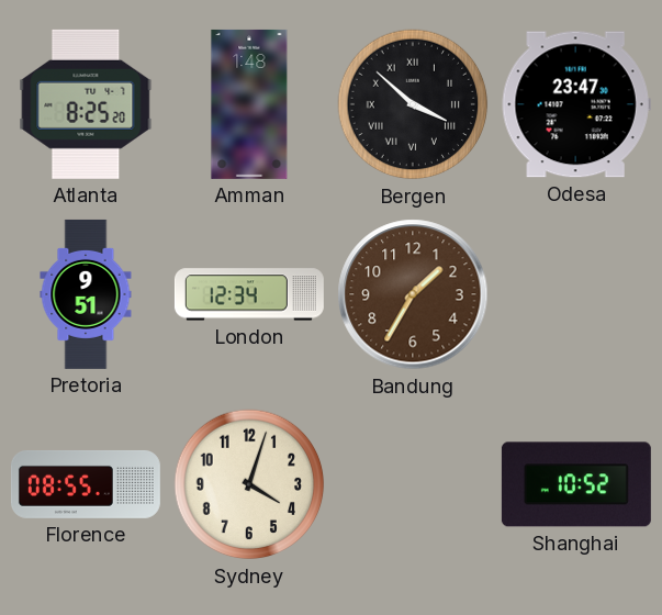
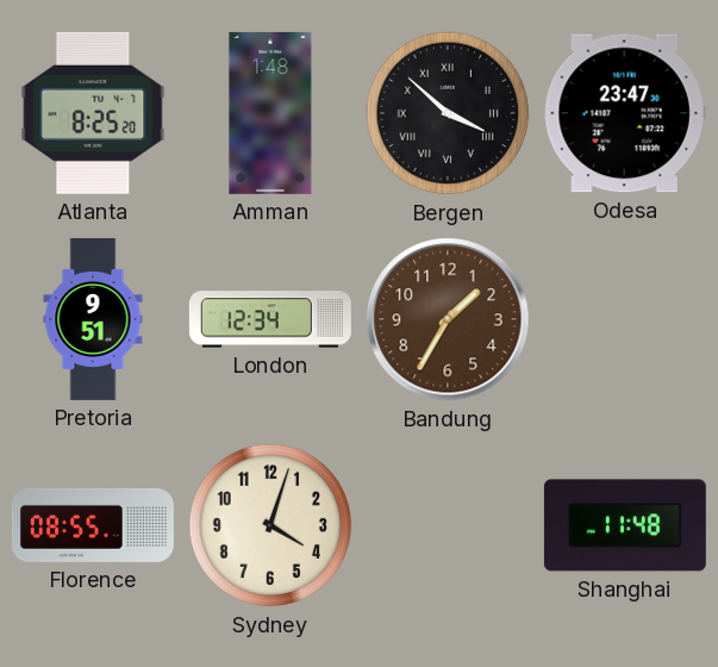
Shanghai: 10:52 -> 11:48
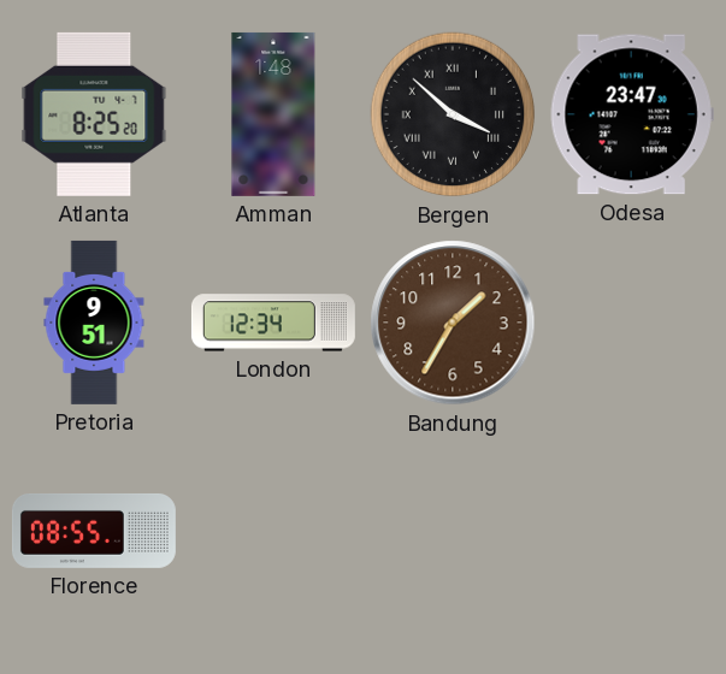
Sydney: 4:03 -> none
Shanghai: 11:48 -> none
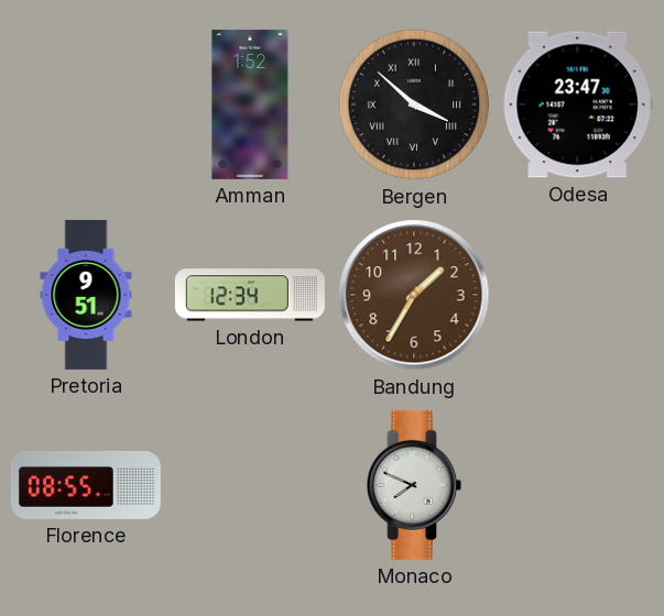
Atlanta: 8:25 -> none
Amman: 1:48 -> 1:52
Monaco: none -> 7:49
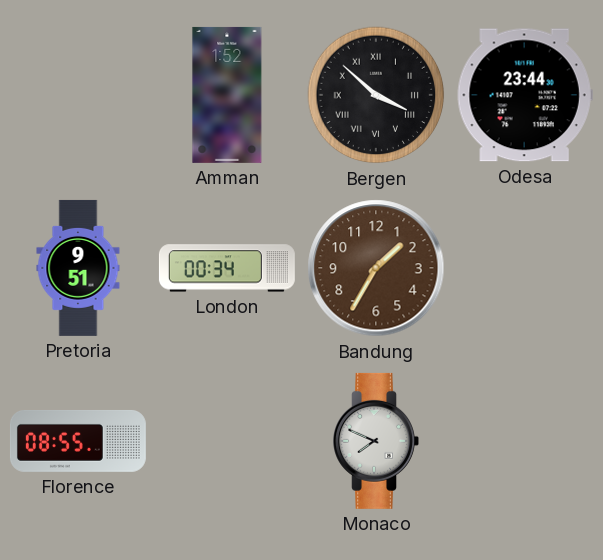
Odesa: 23:47 -> 23:44
London: 12:34 -> 00:34
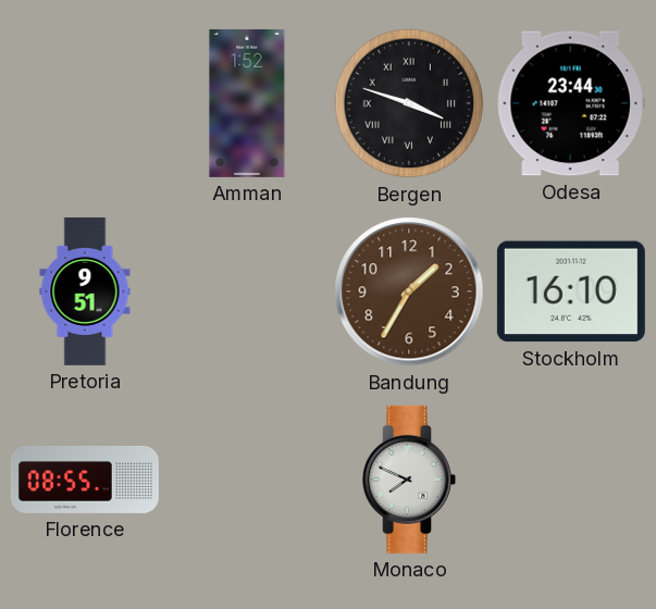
Bergen: 3:52 -> 3:48
London: 00:34 -> none
Stockholm: none -> 16:10
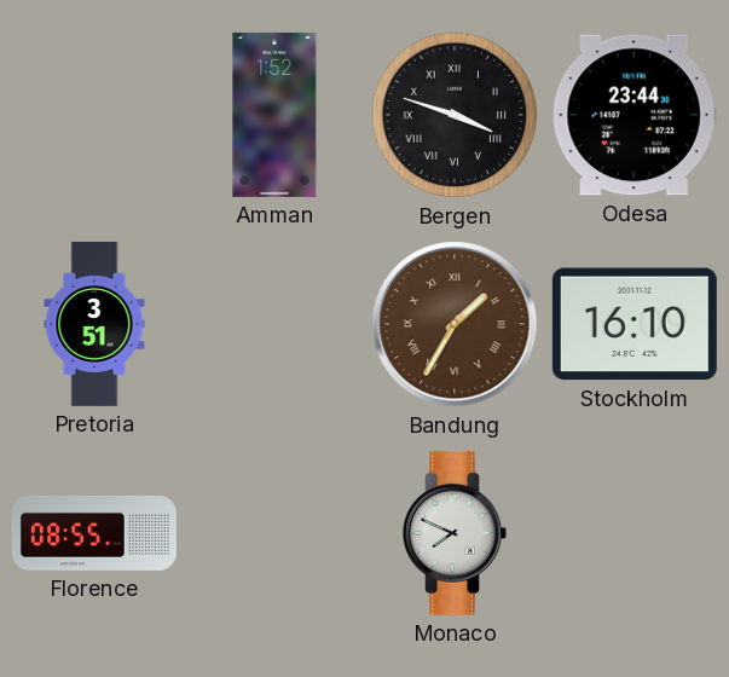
Pretoria: 9:51 -> 3:51
Bandung numerals: Arabic -> Roman
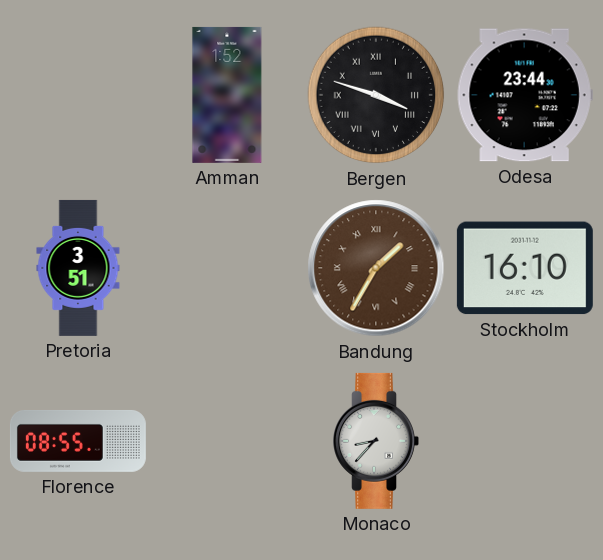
Monaco: 7:49 -> 8:37
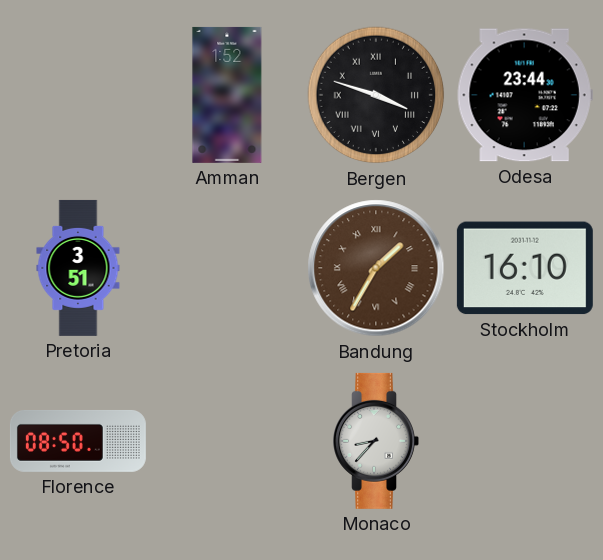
Florence: 08:55 -> 08:50
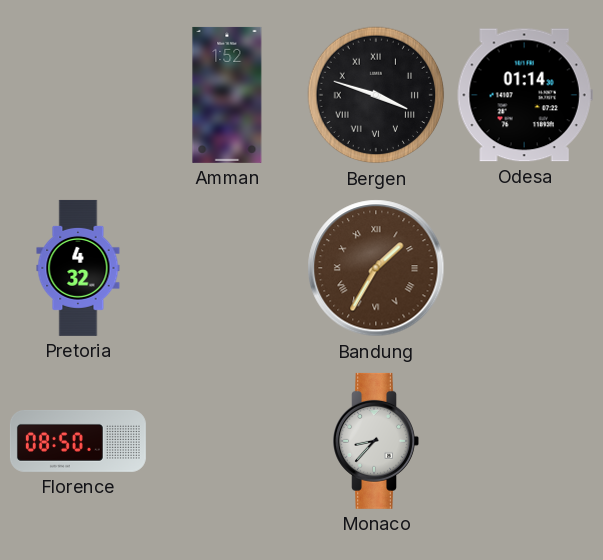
Odesa: 23:44 -> 01:14
Pretoria: 3:51 -> 4:32
Stockholm: 16:10 -> none
